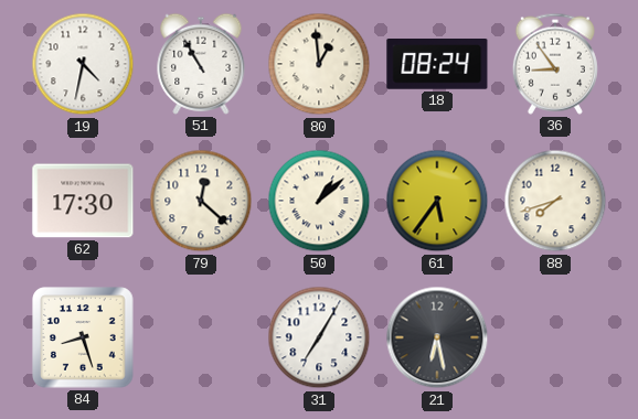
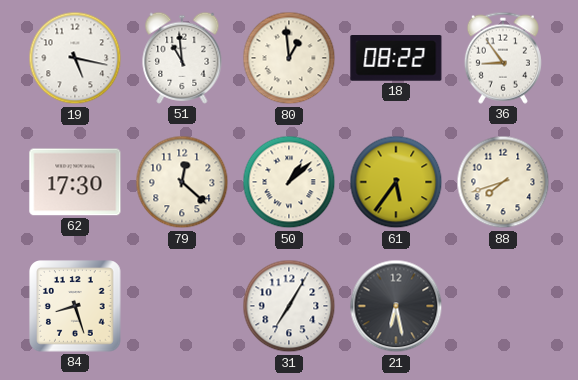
19: 4:32 -> 5:17
51: 10:55 -> 10:59
18: 08:24 -> 08:22
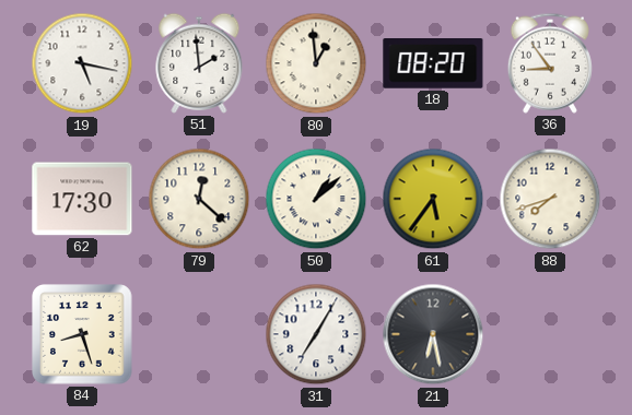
51: 10:59 -> 1:59
18: 08:22 -> 08:20
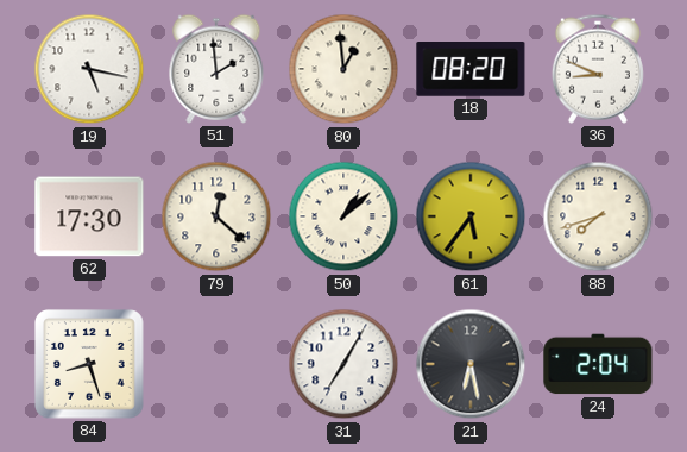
36: 8:54 -> 8:49
24: none -> 2:04
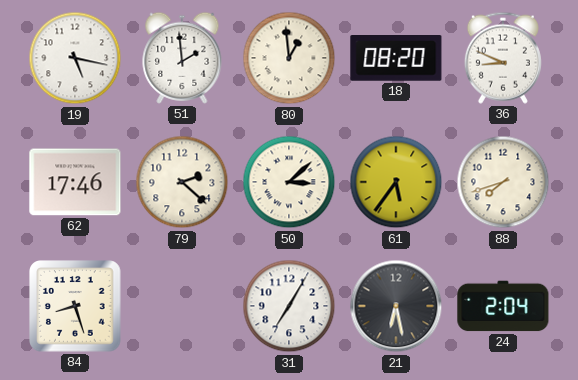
62: 17:30 -> 17:46
79: 12:22 -> 2:22
50: 1:08 -> 3:08
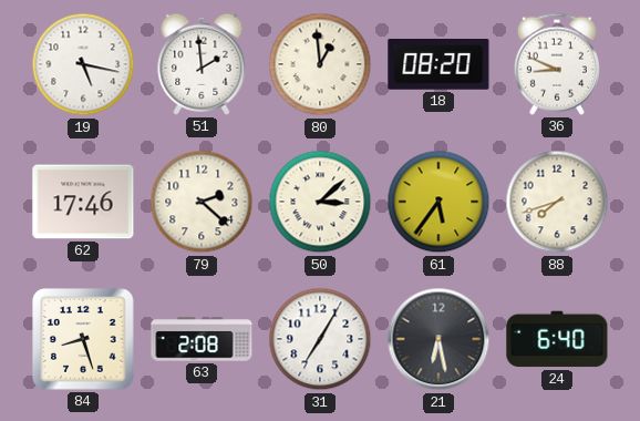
63: none -> 2:08
24: 2:04 -> 6:40
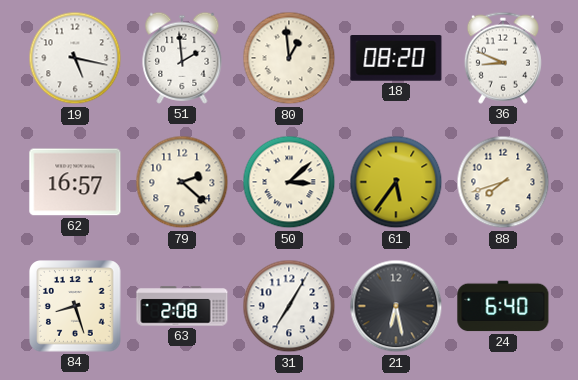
62: 17:46 -> 16:57
